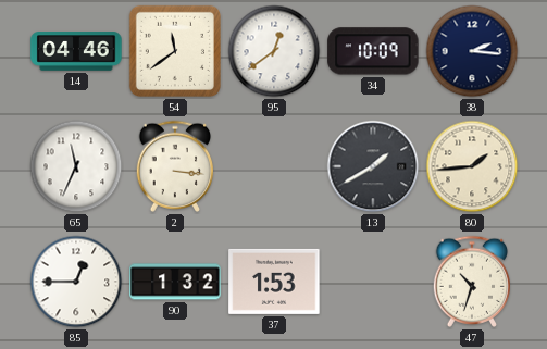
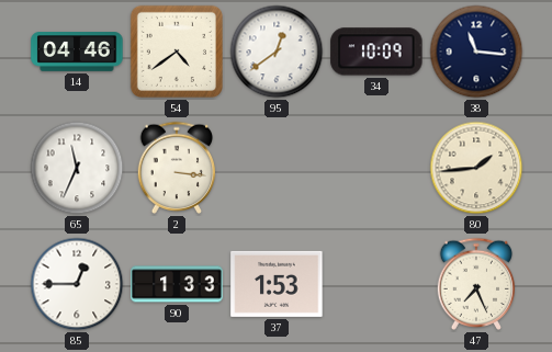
54: 11:39 -> 4:39
38: 2:16 -> 11:16
13: 1:40 -> none
90: 1:32 -> 1:33
47: 10:33 -> 7:26
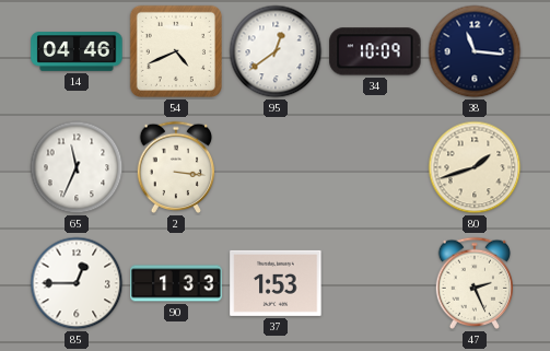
54: 4:39 -> 4:41
80: 1:44 -> 1:42
47: 7:26 -> 2:26
